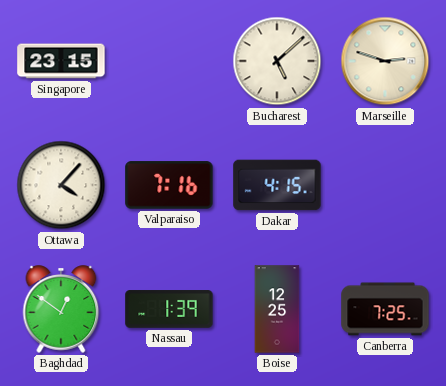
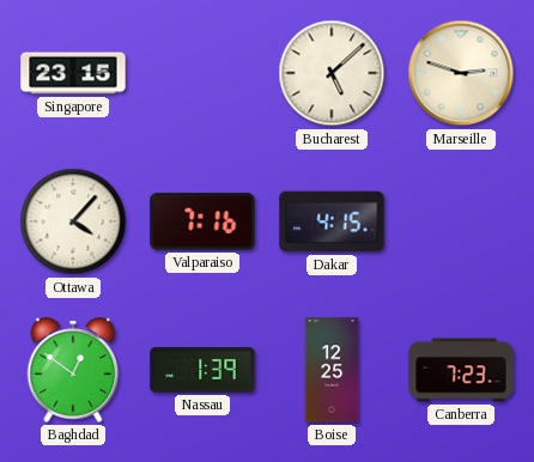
Canberra: 7:25 -> 7:23
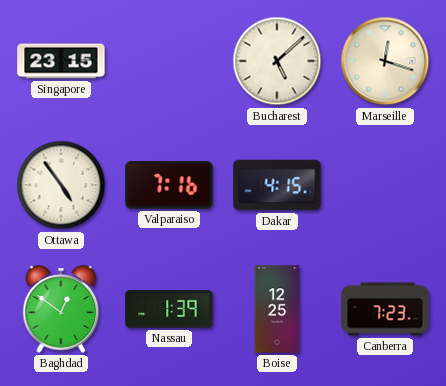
Marseille: 2:48 -> 12:18
Ottawa: 4:07 -> 4:54
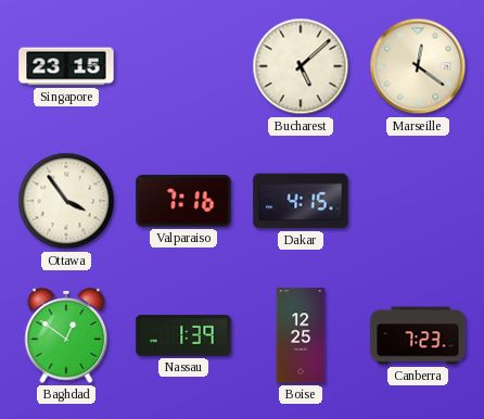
Marseille: 12:18 -> 12:21
Ottawa: 4:54 -> 3:54
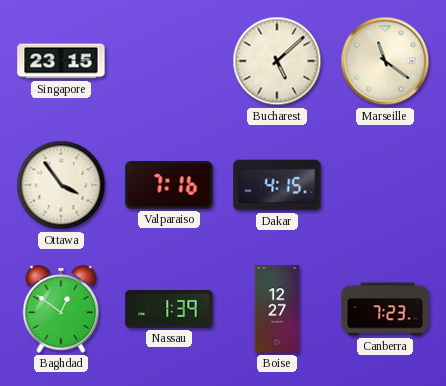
Marseille: 12:21 -> 11:21
Boise: 12:25 -> 12:27
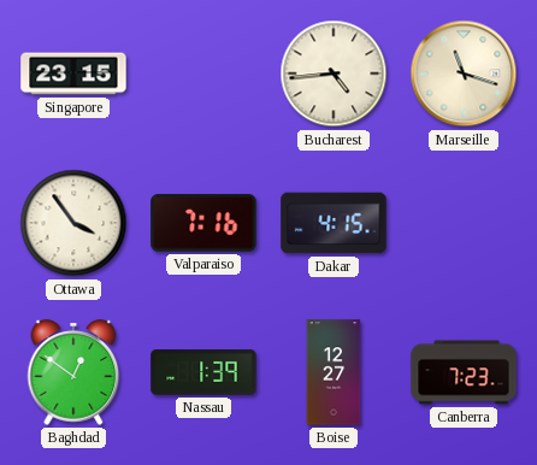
Bucharest: 5:08 -> 4:44
Marseille: 11:21 -> 11:18
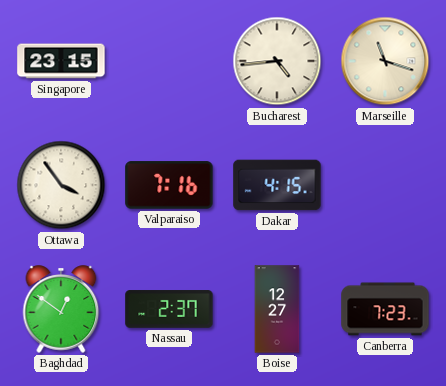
Nassau: 1:39 -> 2:37
